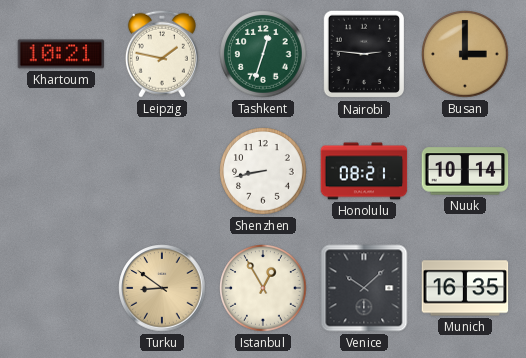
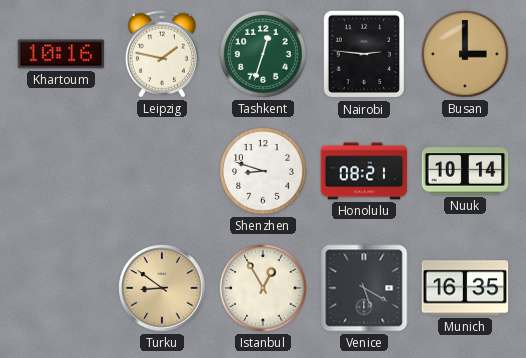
Khartoum: 10:21 -> 10:16
Shenzhen: 8:43 -> 8:48
Venice: 10:08 -> 5:20
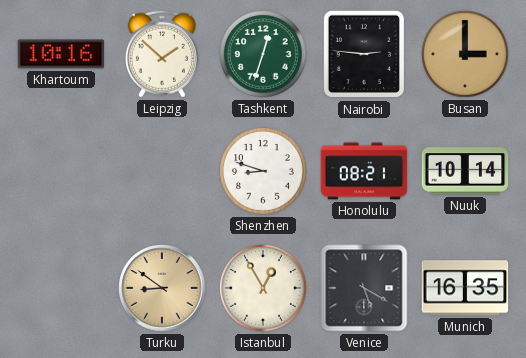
Leipzig: 1:47 -> 1:52
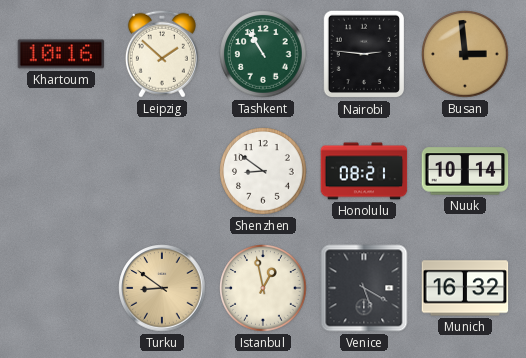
Tashkent: 12:33 -> 10:55
Busan: 3:00 -> 2:59
Shenzhen: 8:48 -> 8:51
Istanbul: 12:55 -> 12:58
Munich: 16:35 -> 16:32
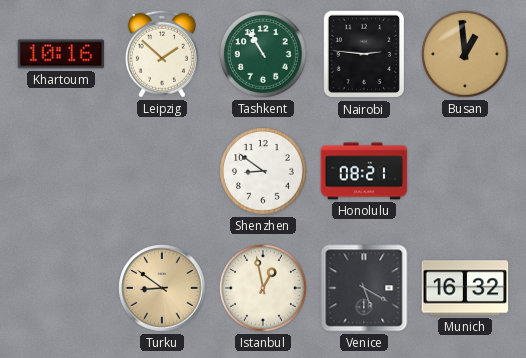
Busan: 2:59 -> 12:59
Nuuk: 10:14 -> none
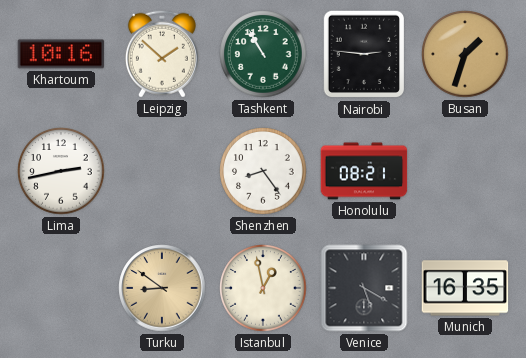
Busan: 12:59 -> 1:33
Lima: none -> 2:43
Shenzhen: 8:51 -> 8:24
Munich: 16:32 -> 16:35
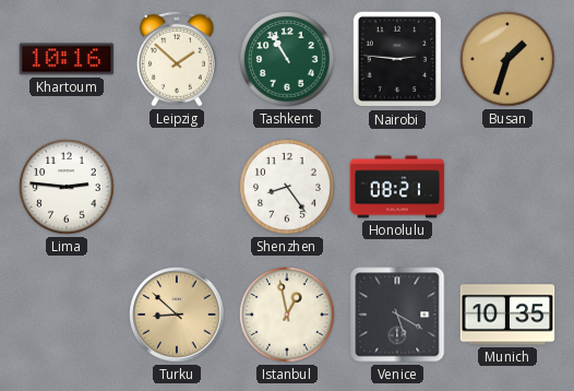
Lima: 2:43 -> 2:46
Turku: 8:51 -> 8:52
Munich: 16:35 -> 10:35
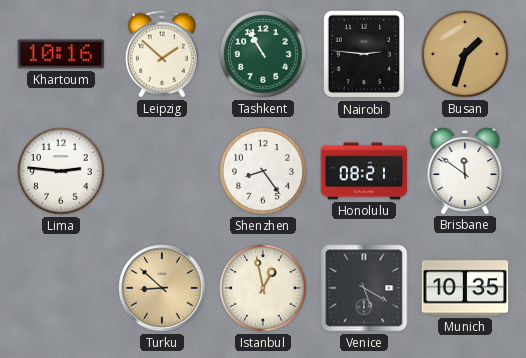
Brisbane: none -> 11:51
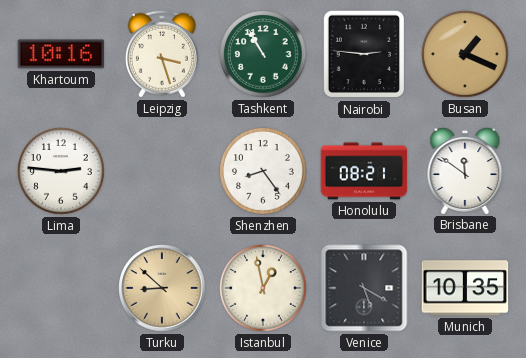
Leipzig: 1:52 -> 3:27
Busan: 1:33 -> 1:19
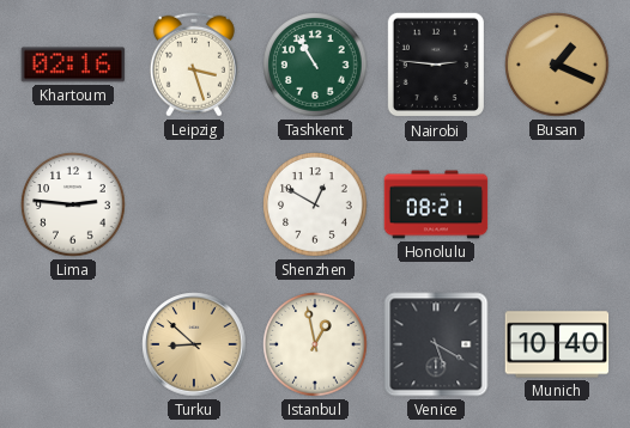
Khartoum: 10:16 -> 02:16
Shenzhen: 8:24 -> 12:50
Brisbane: 11:51 -> none
Munich: 10:35 -> 10:40
